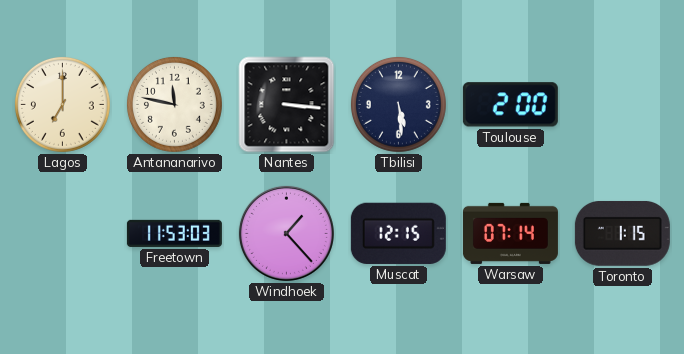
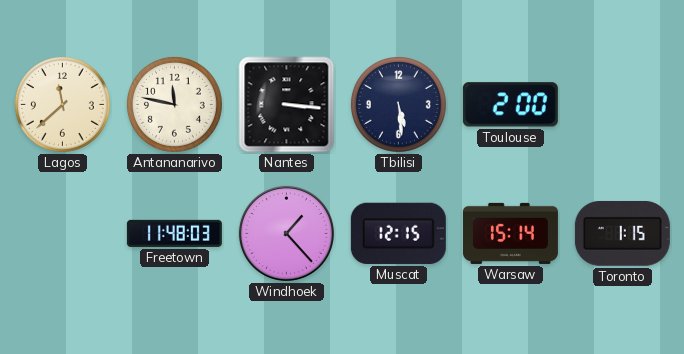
Lagos: 7:00 -> 11:38
Freetown: 11:53 -> 11:48
Warsaw: 07:14 -> 15:14
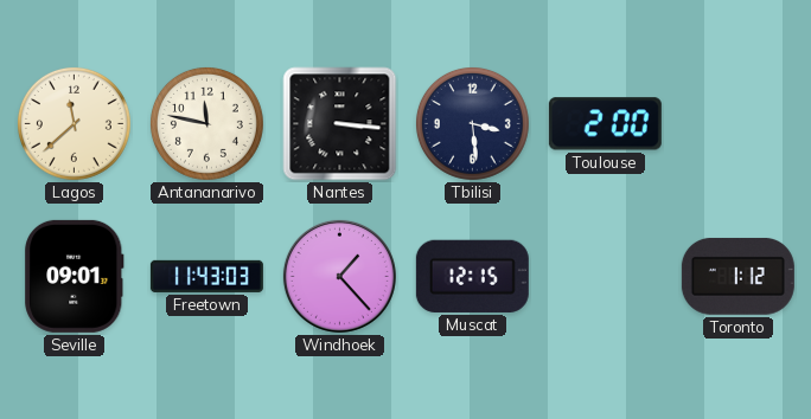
Tbilisi: 5:29 -> 3:29
Seville: none -> 09:01
Freetown: 11:48 -> 11:43
Warsaw: 15:14 -> none
Toronto: 1:15 -> 1:12
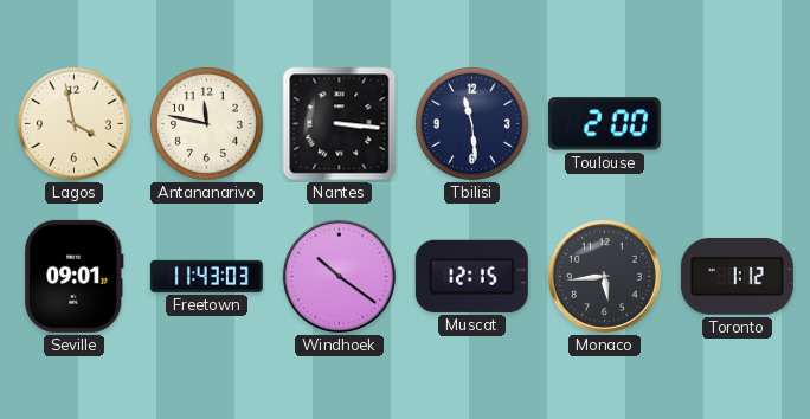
Lagos: 11:38 -> 3:58
Tbilisi: 3:29 -> 11:29
Windhoek: 1:23 -> 10:21
Monaco: none -> 5:44
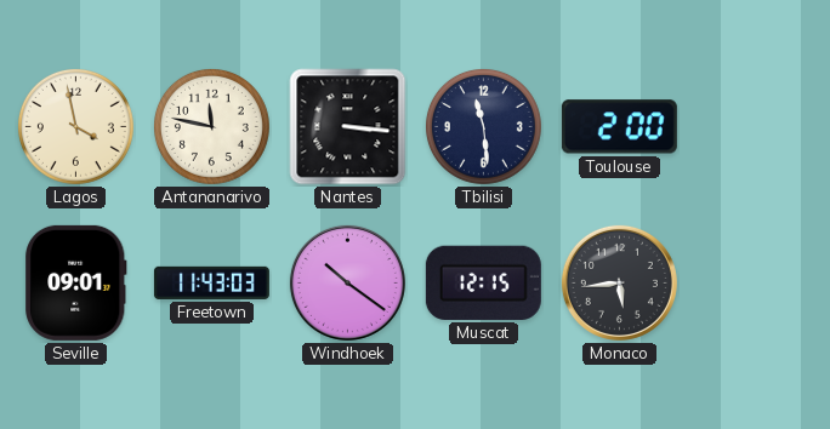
Toronto: 1:12 -> none
